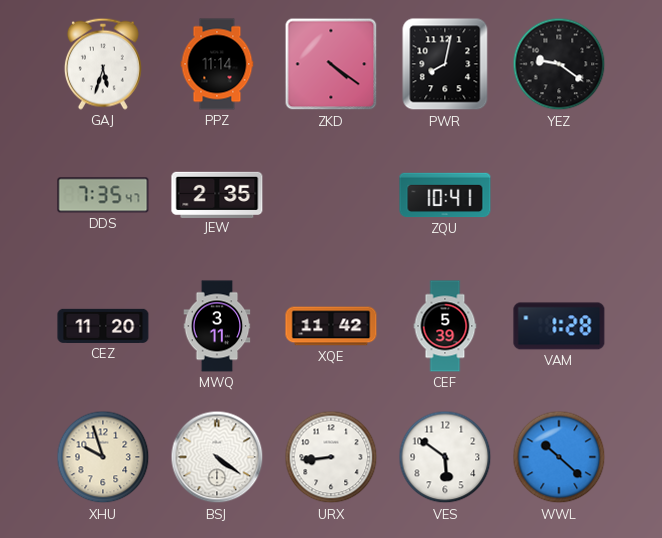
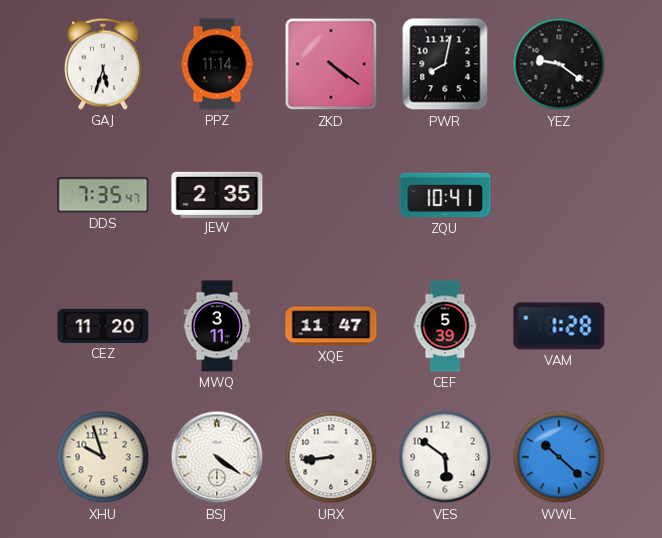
XQE: 11:42 -> 11:47
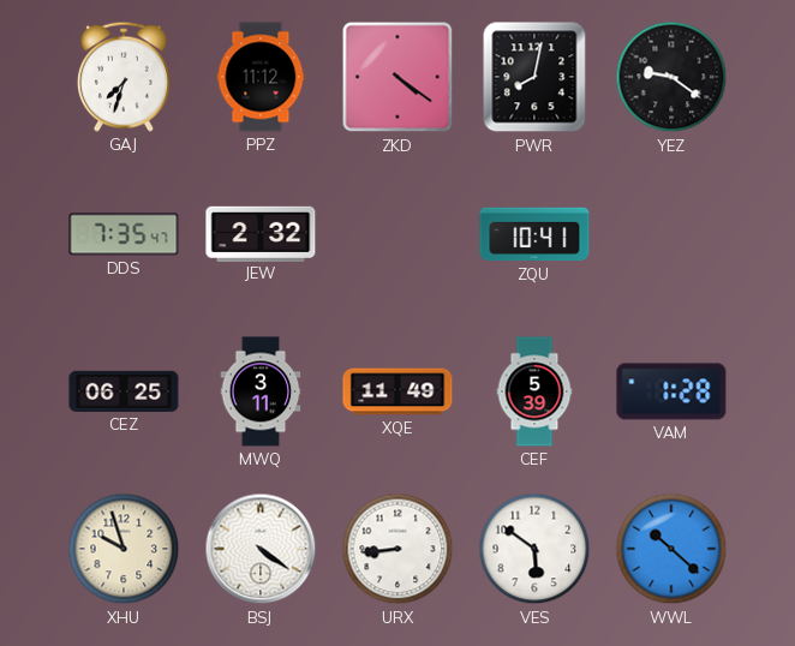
GAJ: 5:33 -> 7:33
PPZ: 11:14 -> 11:12
JEW: 2:35 -> 2:32
CEZ: 11:20 -> 06:25
XQE: 11:47 -> 11:49
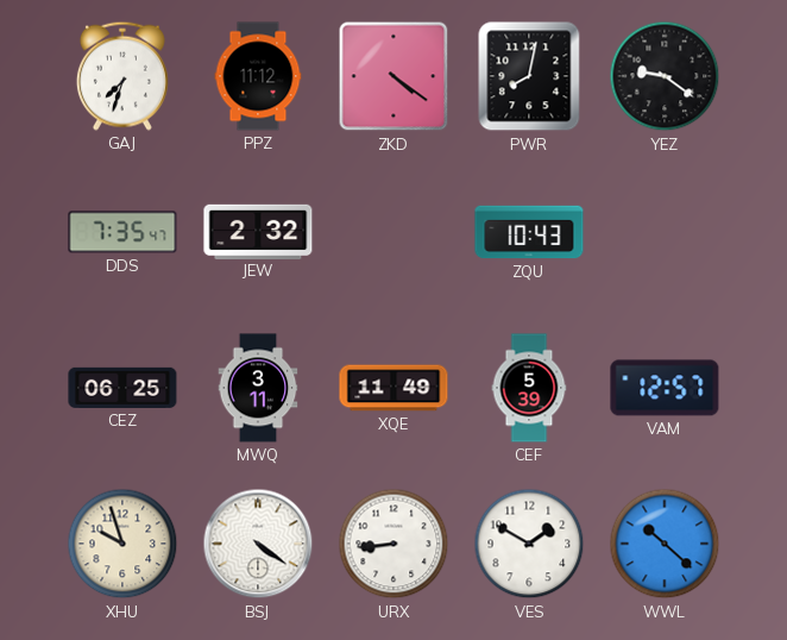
ZQU: 10:41 -> 10:43
VAM: 1:28 -> 12:57
VES: 5:51 -> 1:50
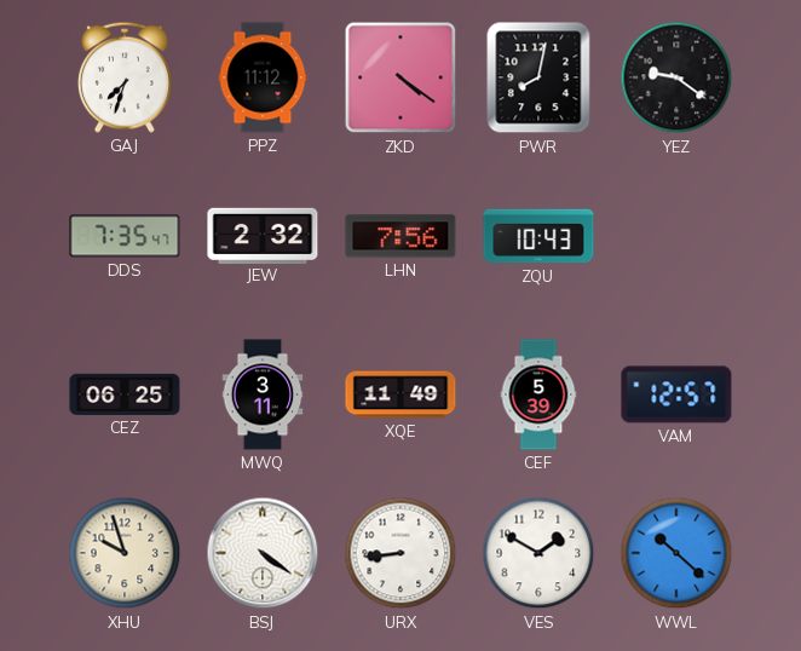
LHN: none -> 7:56
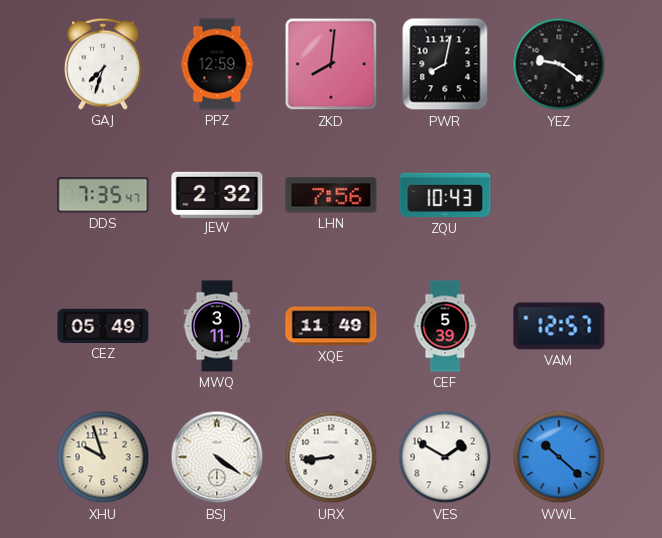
PPZ: 11:12 -> 12:59
ZKD: 4:21 -> 8:01
CEZ: 06:25 -> 05:49
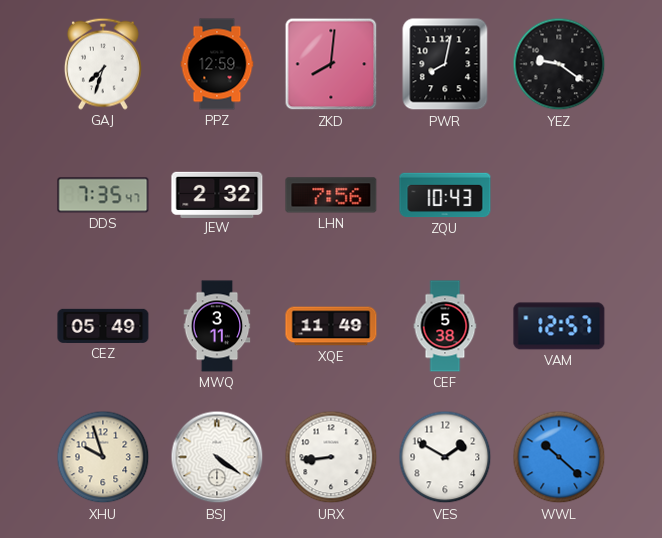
CEF: 5:39 -> 5:38
